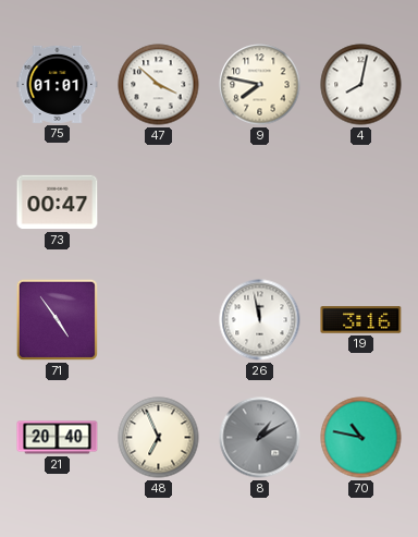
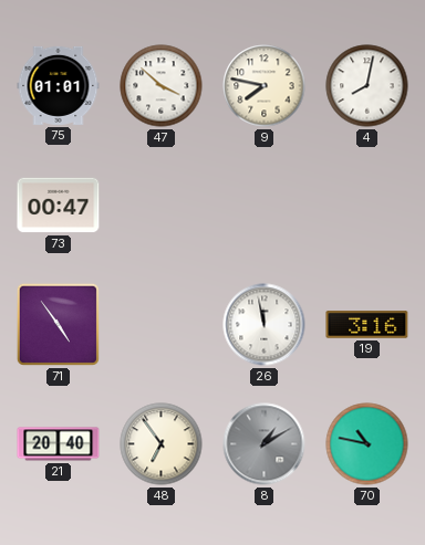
48: 6:56 -> 6:54
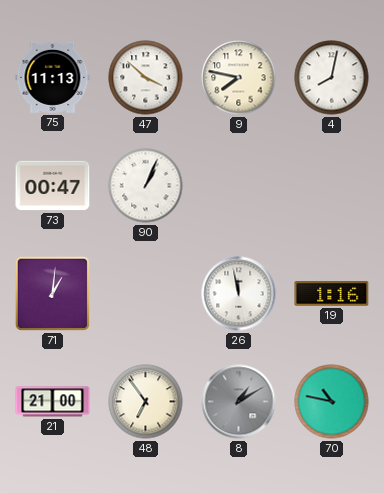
75: 01:01 -> 11:13
90: none -> 1:04
71: 4:54 -> 1:01
19: 3:16 -> 1:16
21: 20:40 -> 21:00
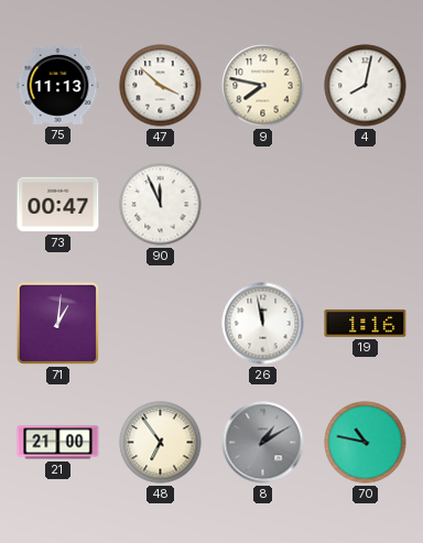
90: 1:04 -> 11:56
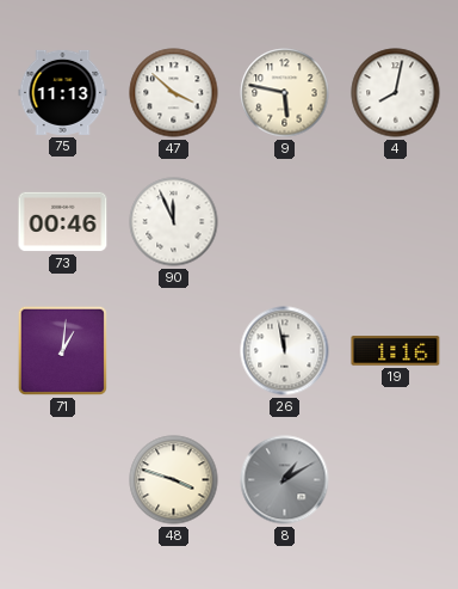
9: 7:47 -> 5:47
73: 00:47 -> 00:46
21: 21:00 -> none
48: 6:54 -> 3:48
70: 10:47 -> none
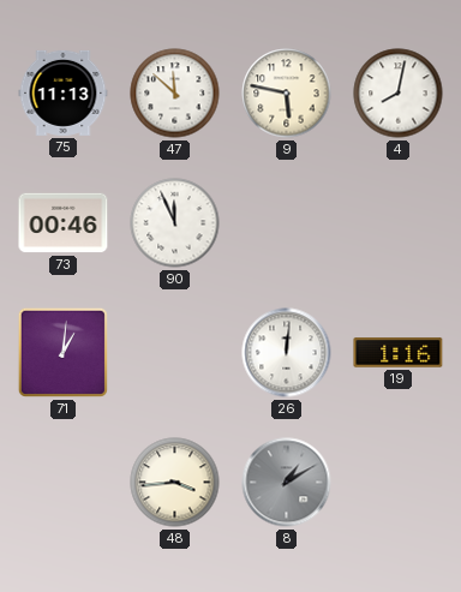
47: 3:52 -> 11:52
26: 11:58 -> 12:01
48: 3:48 -> 3:44
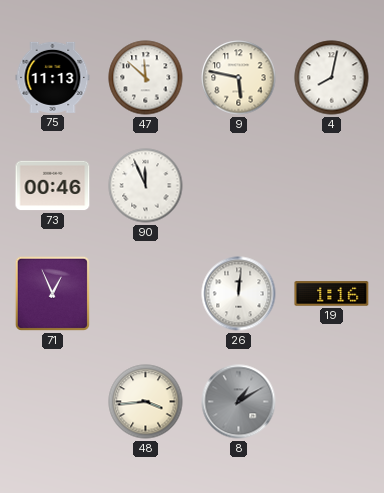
71: 1:01 -> 12:56
